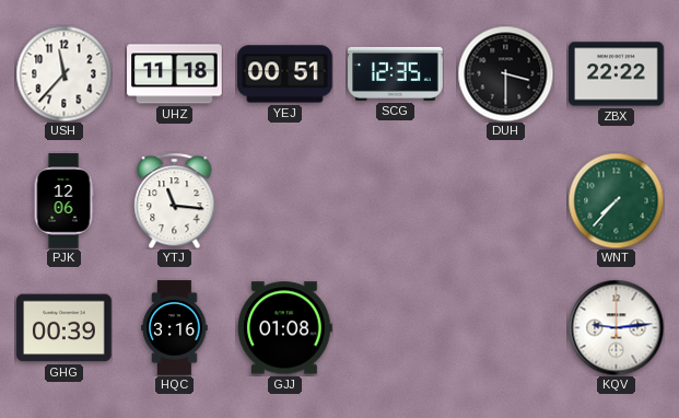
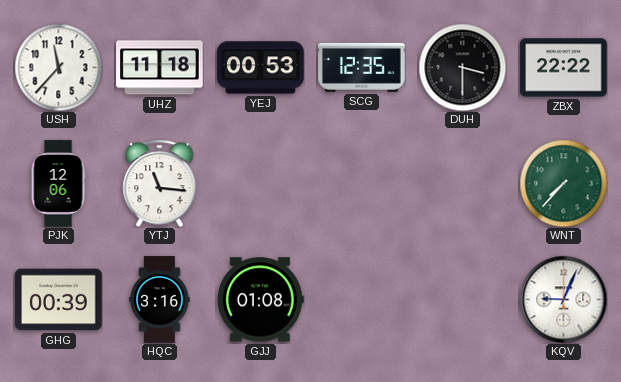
YEJ: 00:51 -> 00:53
KQV: 9:14 -> 9:04
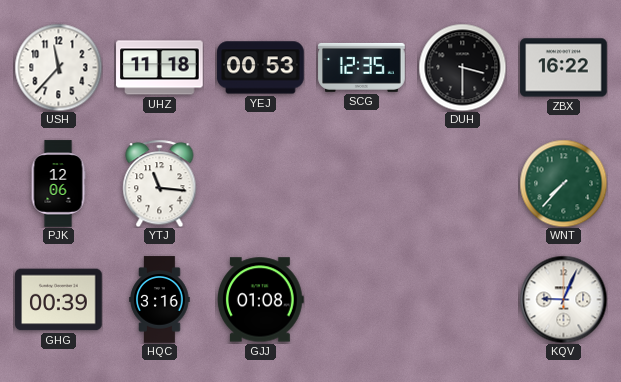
ZBX: 22:22 -> 16:22
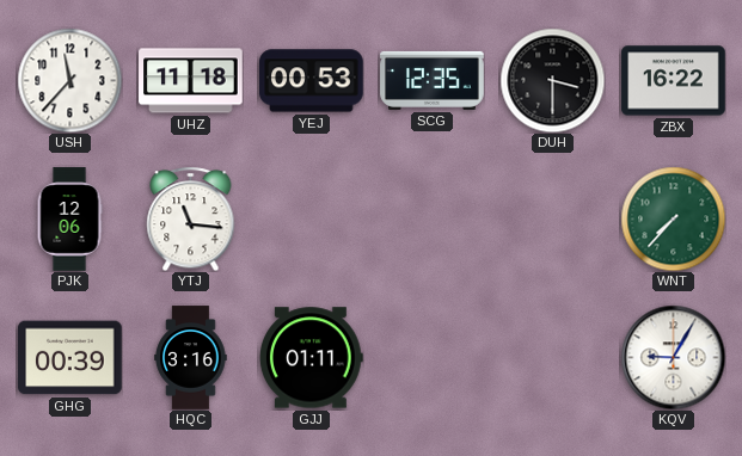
GJJ: 01:08 -> 01:11
KQV: 9:04 -> 9:05
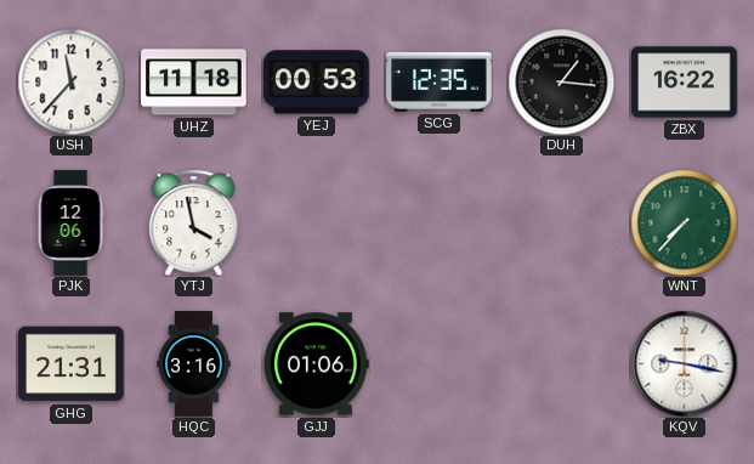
DUH: 3:30 -> 1:16
YTJ: 11:16 -> 3:58
GHG: 00:39 -> 21:31
GJJ: 01:11 -> 01:06
KQV: 9:05 -> 9:17
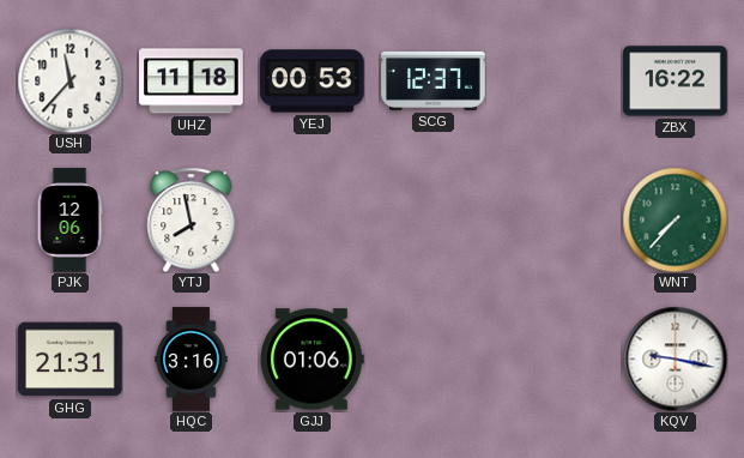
SCG: 12:35 -> 12:37
DUH: 1:16 -> none
YTJ: 3:58 -> 7:58
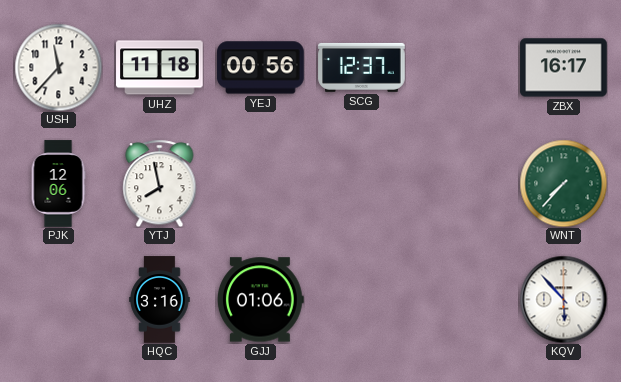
YEJ: 00:53 -> 00:56
ZBX: 16:22 -> 16:17
GHG: 21:31 -> none
KQV: 9:17 -> 5:53
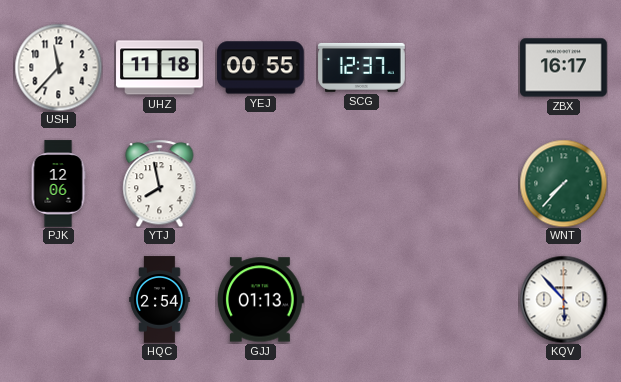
YEJ: 00:56 -> 00:55
HQC: 3:16 -> 2:54
GJJ: 01:06 -> 01:13
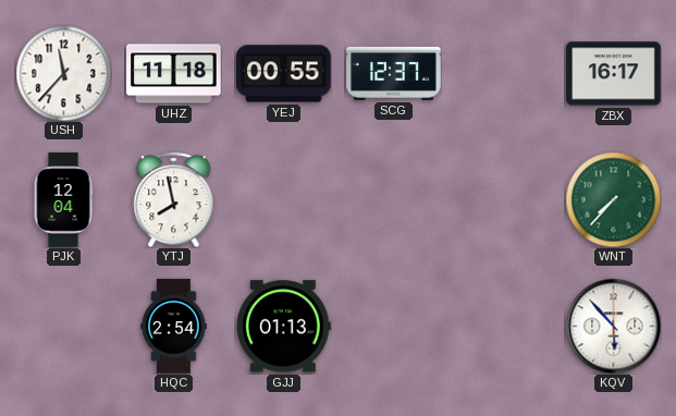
PJK: 12:06 -> 12:04
